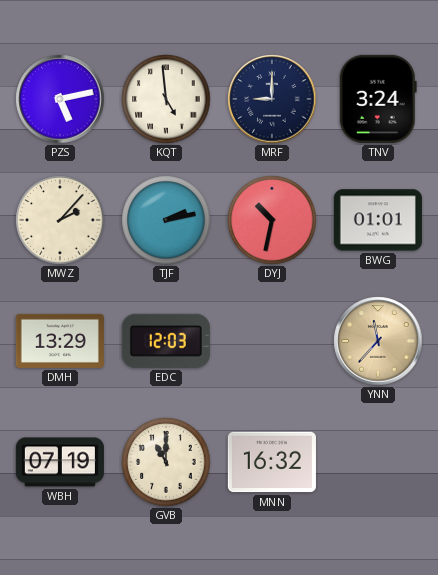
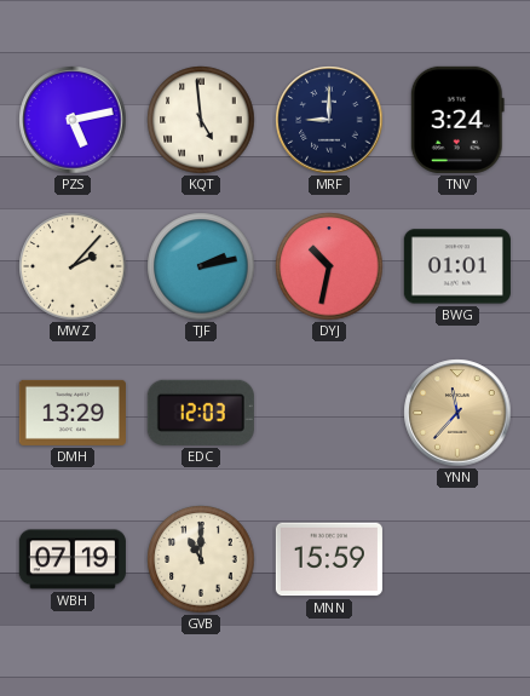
MNN: 16:32 -> 15:59
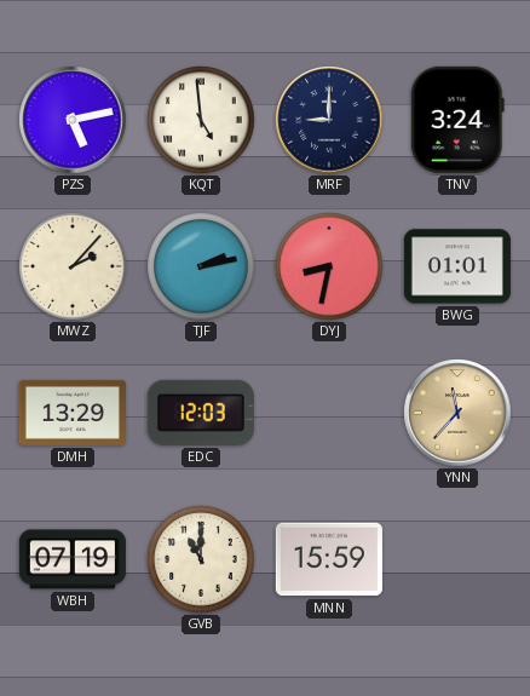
DYJ: 10:32 -> 8:32
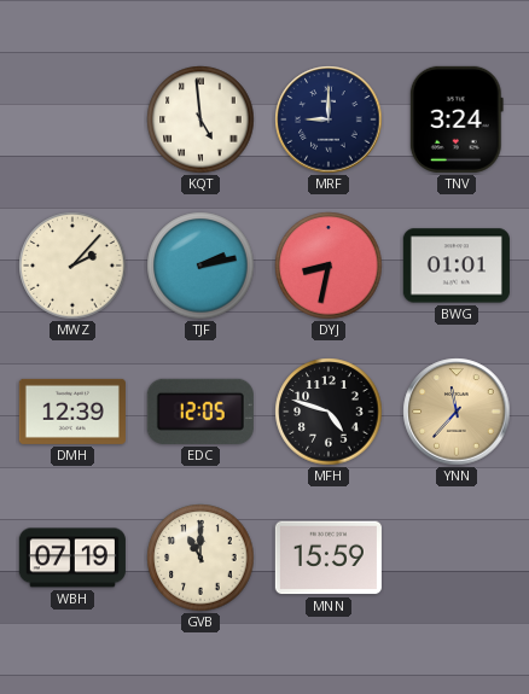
PZS: 5:13 -> none
DMH: 13:29 -> 12:39
EDC: 12:03 -> 12:05
MFH: none -> 4:48
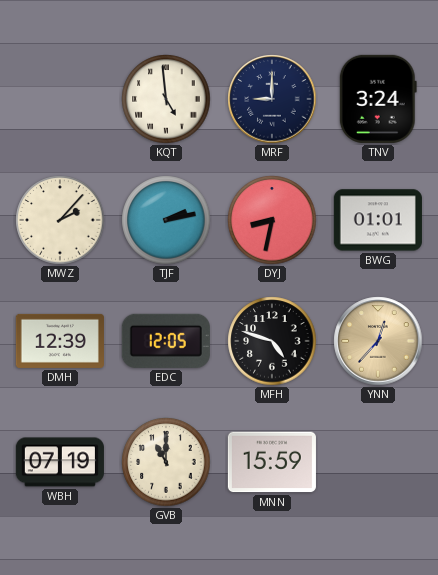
YNN: 11:37 -> 12:37
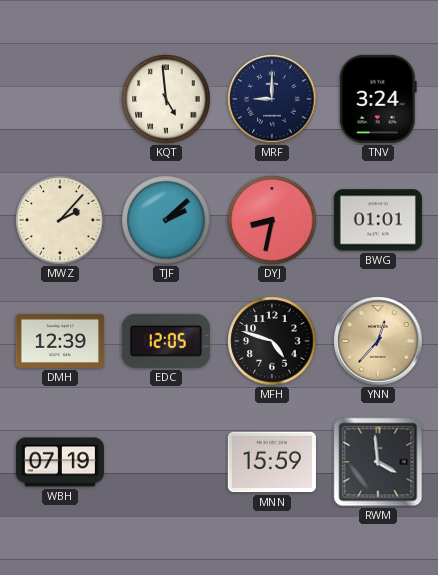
TJF: 2:13 -> 2:08
GVB: 11:00 -> none
RWM: none -> 3:59
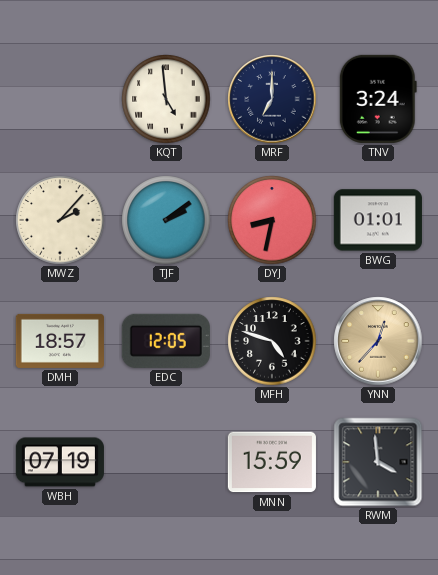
MRF: 9:00 -> 7:00
TJF: 2:08 -> 2:09
DMH: 12:39 -> 18:57
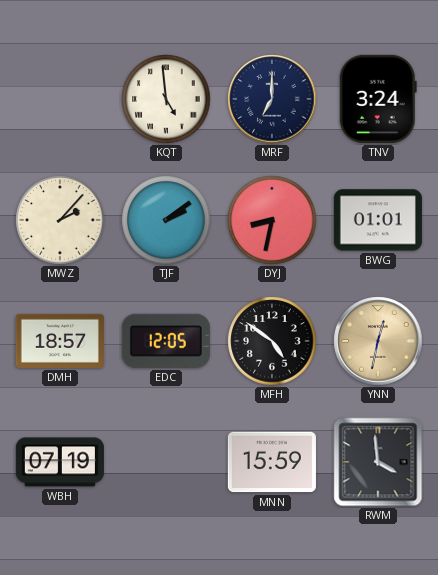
MFH: 4:48 -> 4:51
YNN: 12:37 -> 12:32
